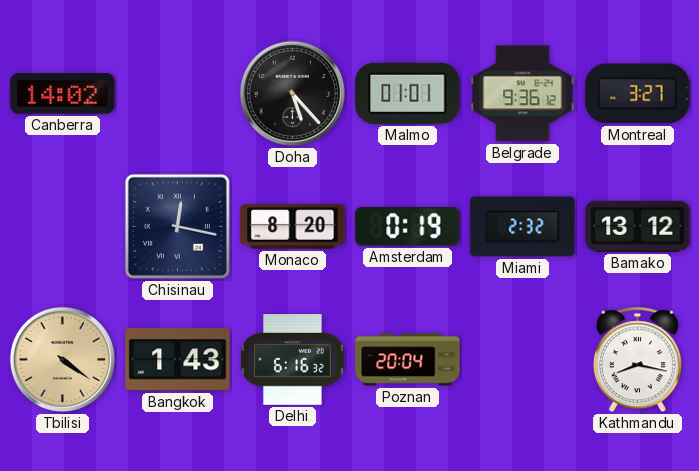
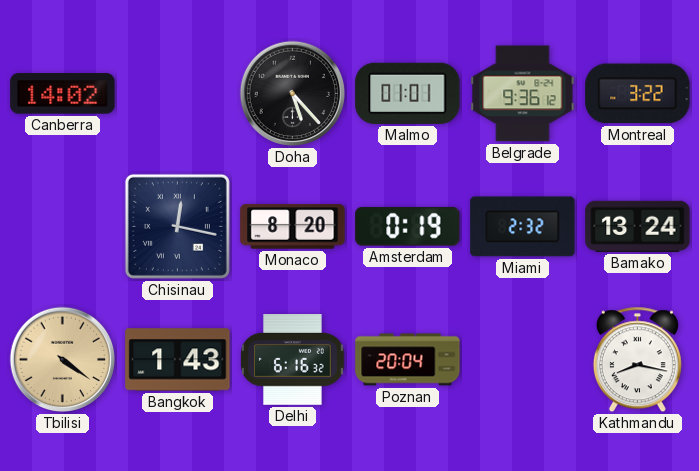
Montreal: 3:27 -> 3:22
Bamako: 13:12 -> 13:24
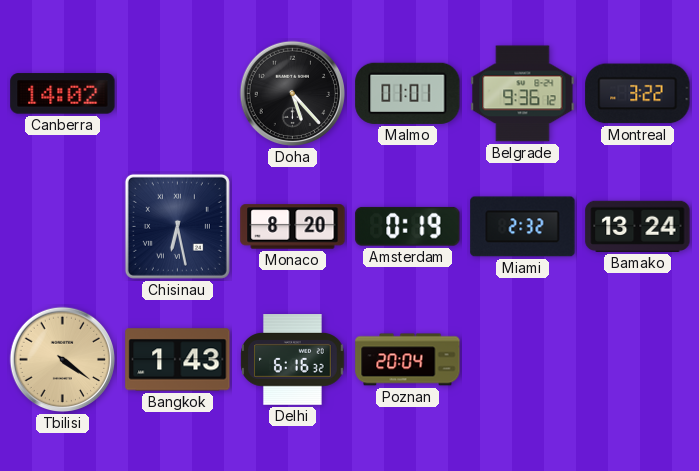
Chisinau: 12:17 -> 6:28
Kathmandu: 8:17 -> none
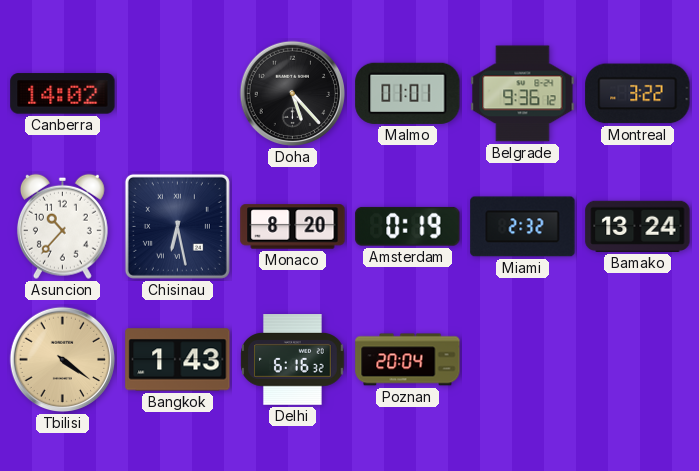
Asuncion: none -> 10:37
